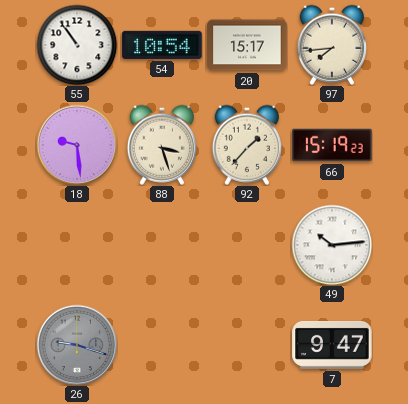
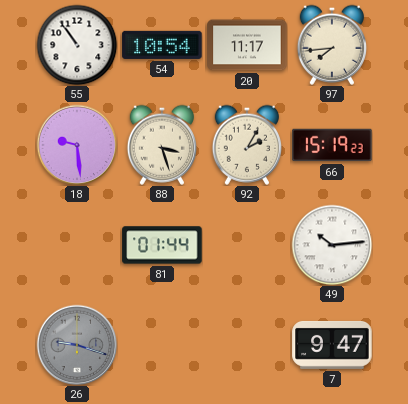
20: 15:17 -> 11:17
92: 1:37 -> 2:05
81: none -> 01:44
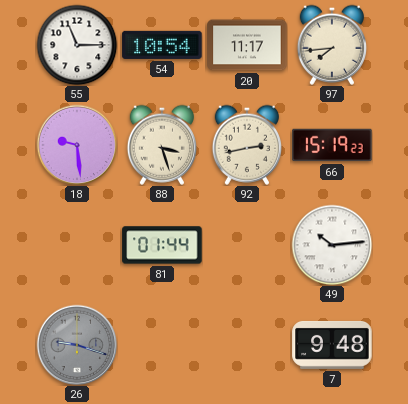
55: 10:54 -> 11:15
92: 2:05 -> 2:43
7: 9:47 -> 9:48
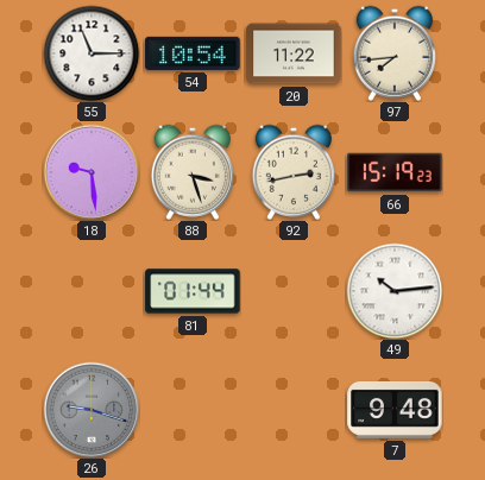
20: 11:17 -> 11:22
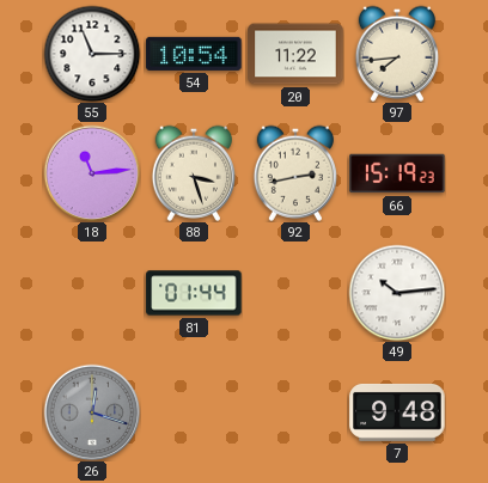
18: 9:29 -> 11:14
26: 9:18 -> 12:18
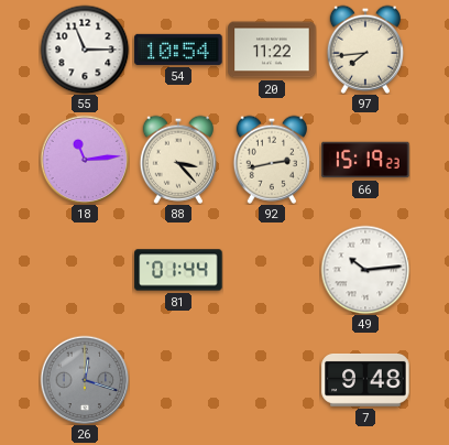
88: 3:27 -> 3:23
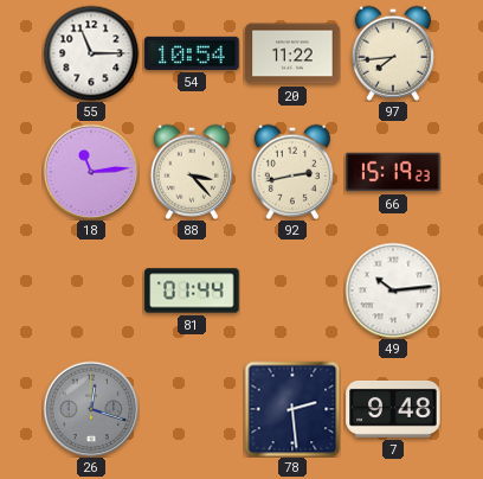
78: none -> 2:29
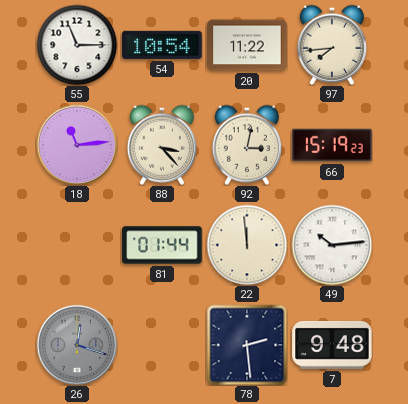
92: 2:43 -> 3:02
22: none -> 11:59
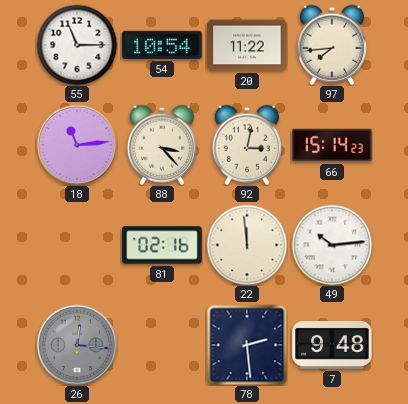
66: 15:19 -> 15:14
81: 01:44 -> 02:16
26: 12:18 -> 12:16
